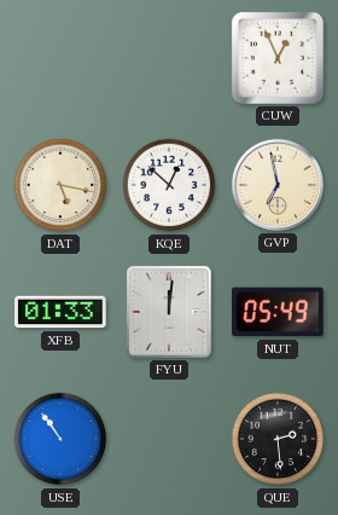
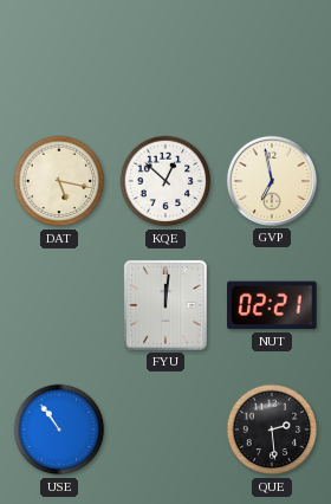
CUW: 12:56 -> none
XFB: 01:33 -> none
NUT: 05:49 -> 02:21
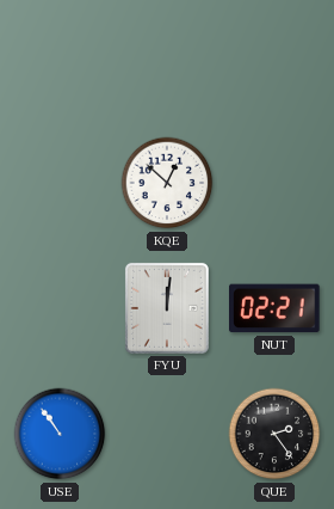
DAT: 5:17 -> none
GVP: 6:58 -> none
QUE: 2:29 -> 2:24
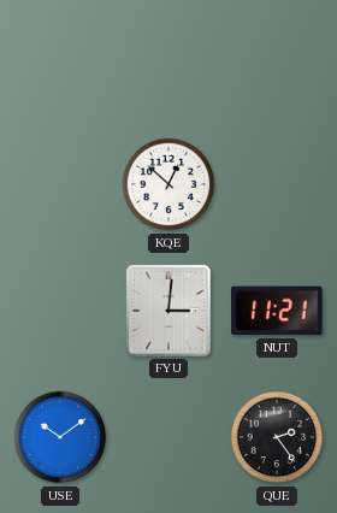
FYU: 12:01 -> 3:01
NUT: 02:21 -> 11:21
USE: 10:54 -> 10:09
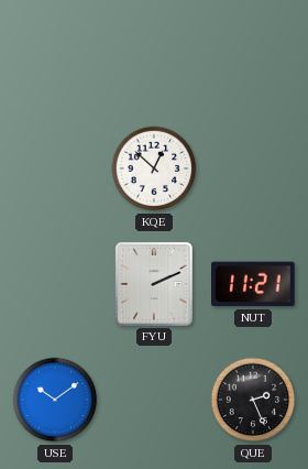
FYU: 3:01 -> 2:11
QUE: 2:24 -> 2:26
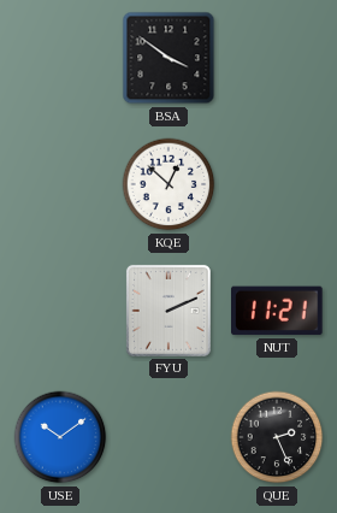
BSA: none -> 3:51
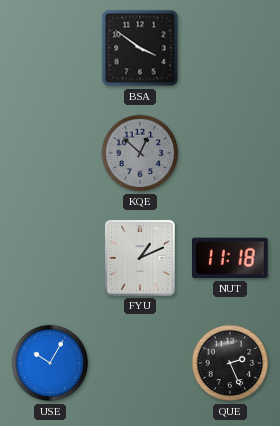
KQE dial: white -> grey
FYU: 2:11 -> 1:11
NUT: 11:21 -> 11:18
USE: 10:09 -> 10:05
